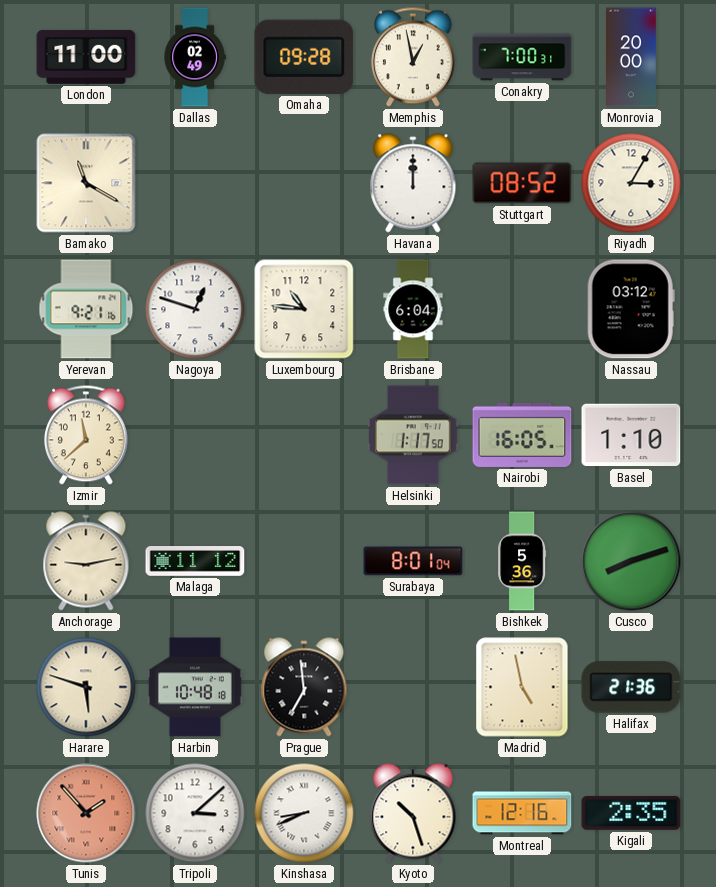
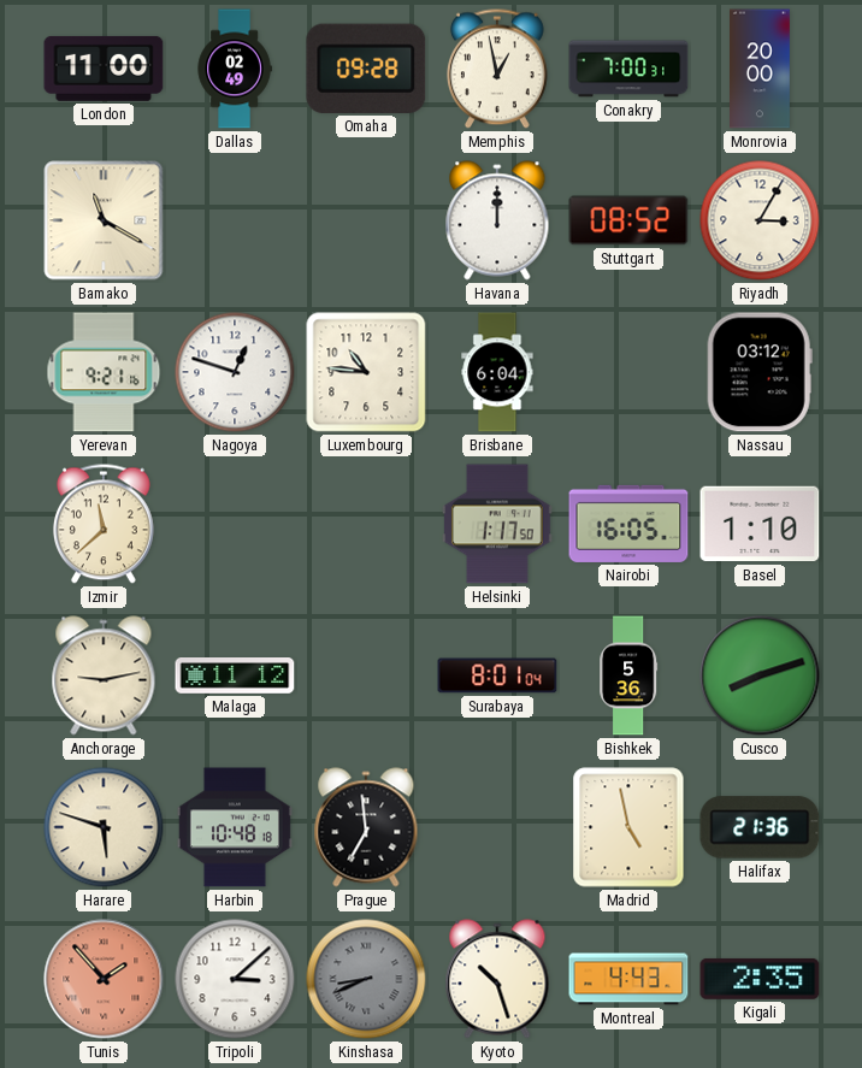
Kinshasa dial: white -> grey
Montreal: 12:16 -> 4:43
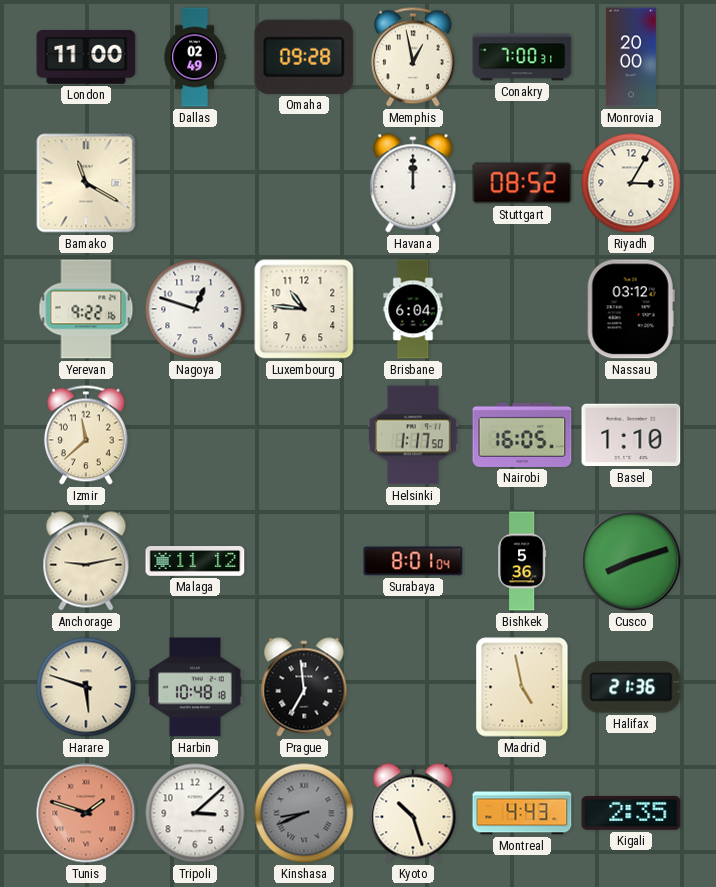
Yerevan: 9:21 -> 9:22
Tunis: 1:53 -> 1:48
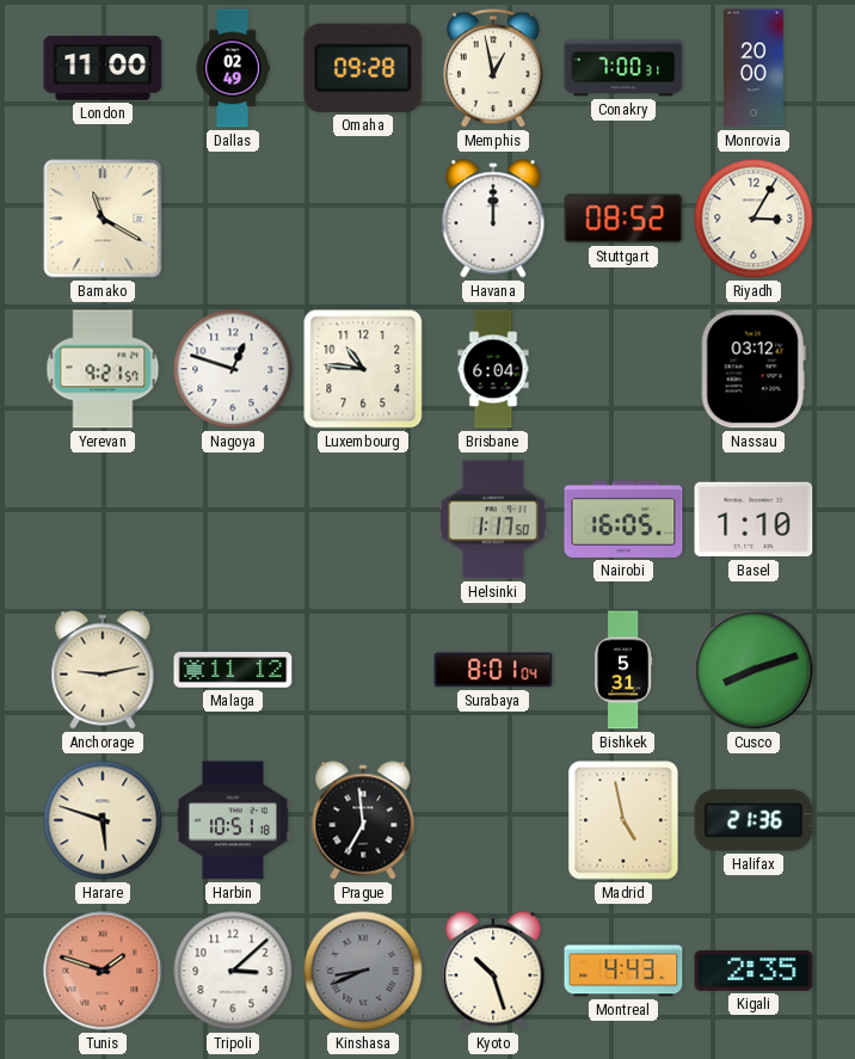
Yerevan: 9:22 -> 9:21
Izmir: 11:38 -> none
Bishkek: 5:36 -> 5:31
Harbin: 10:48 -> 10:51
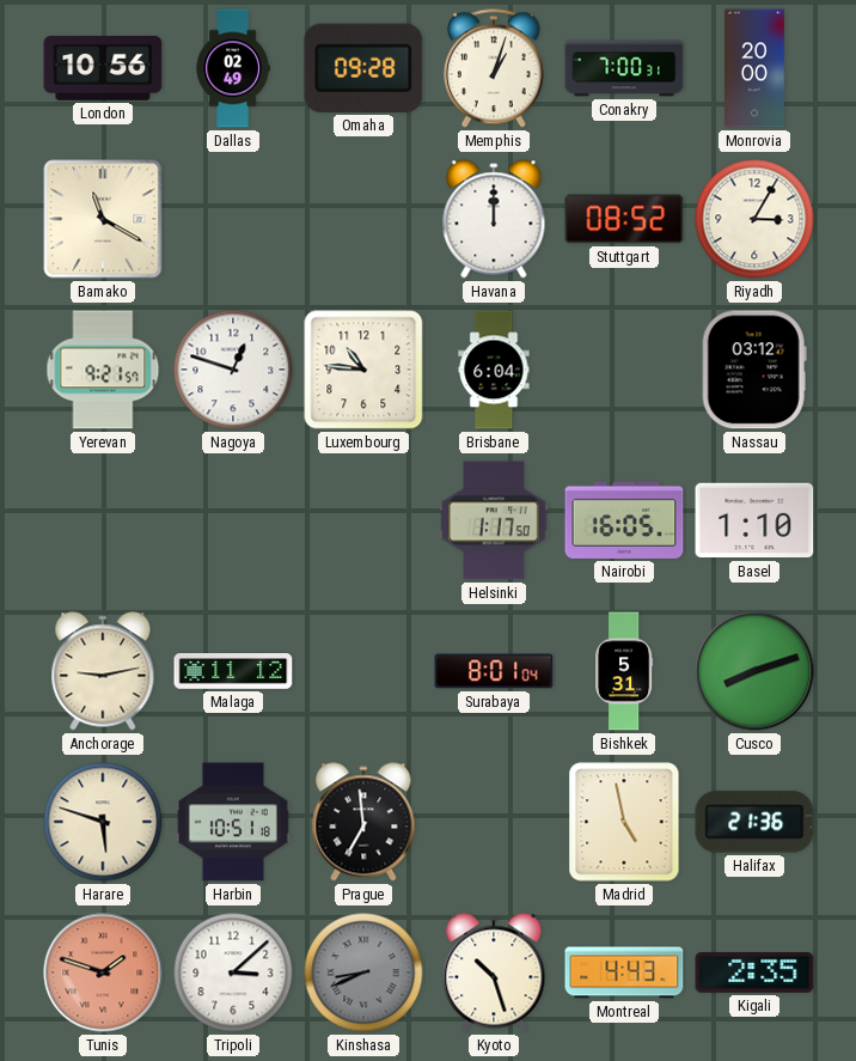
London: 11:00 -> 10:56
Memphis: 12:58 -> 1:03
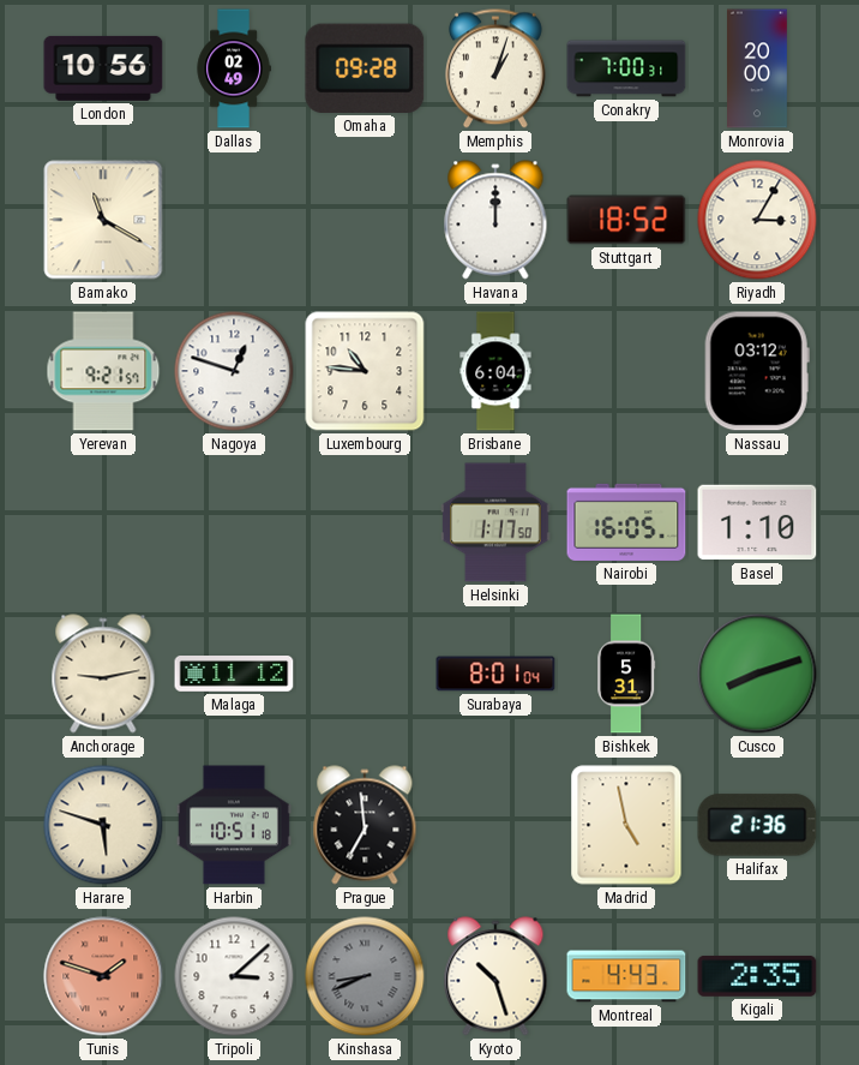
Stuttgart: 08:52 -> 18:52
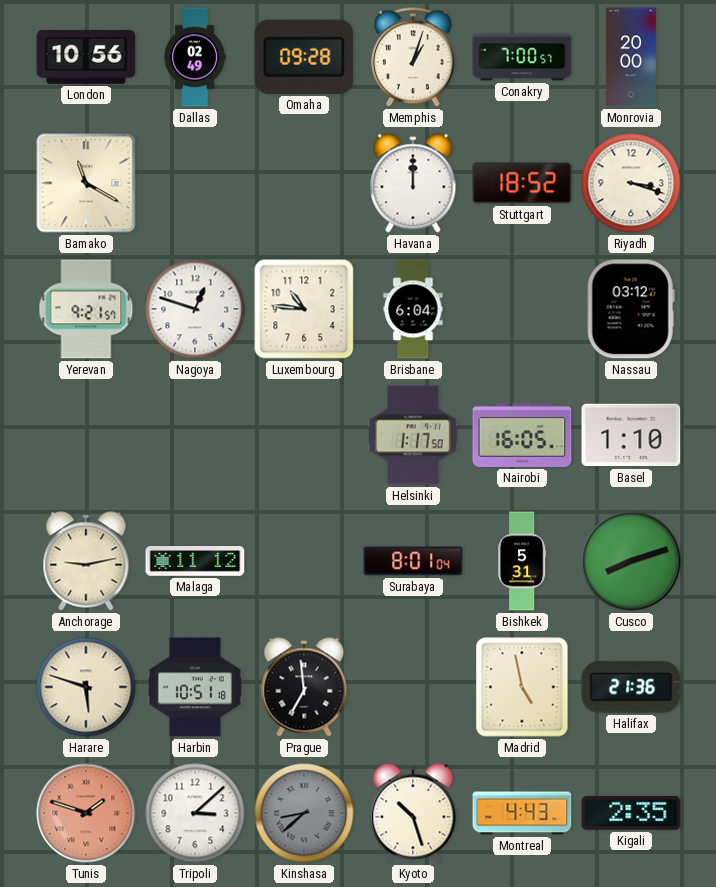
Conakry: 7:00:31 -> 7:00:57
Riyadh: 3:05 -> 3:18
Kinshasa: 8:41 -> 8:38
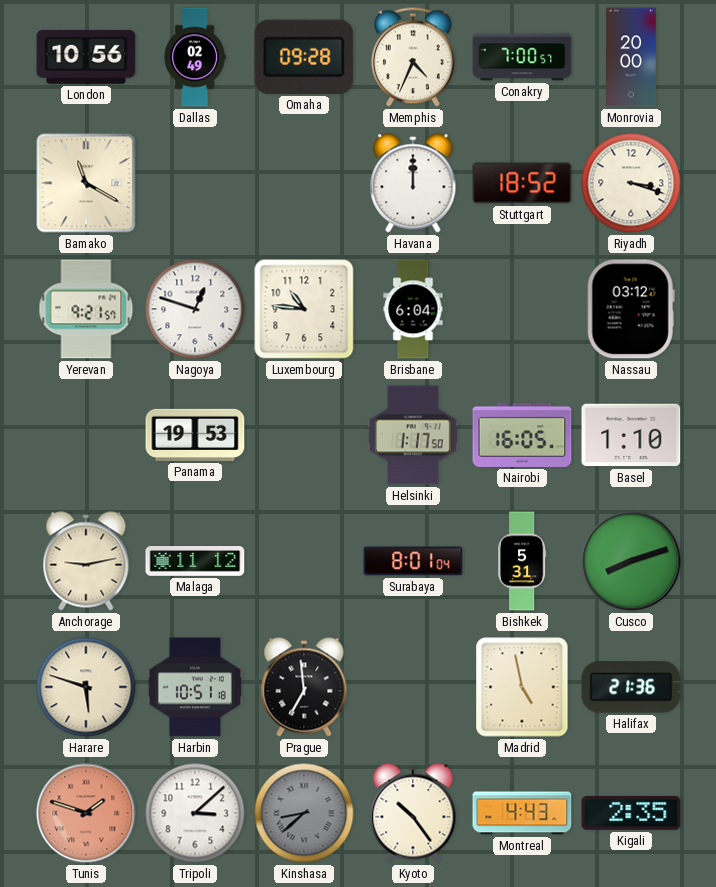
Memphis: 1:03 -> 4:34
Panama: none -> 19:53
Kyoto: 10:27 -> 10:24
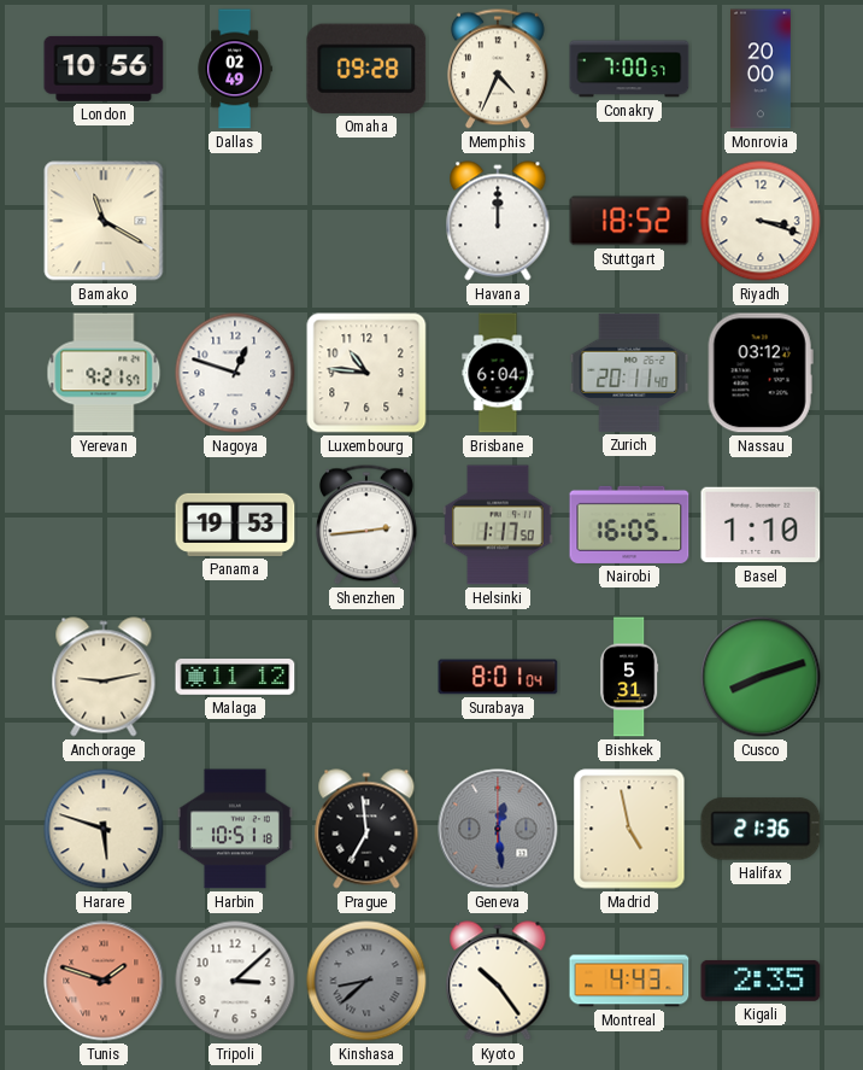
Zurich: none -> 20:11
Shenzhen: none -> 2:44
Geneva: none -> 12:29
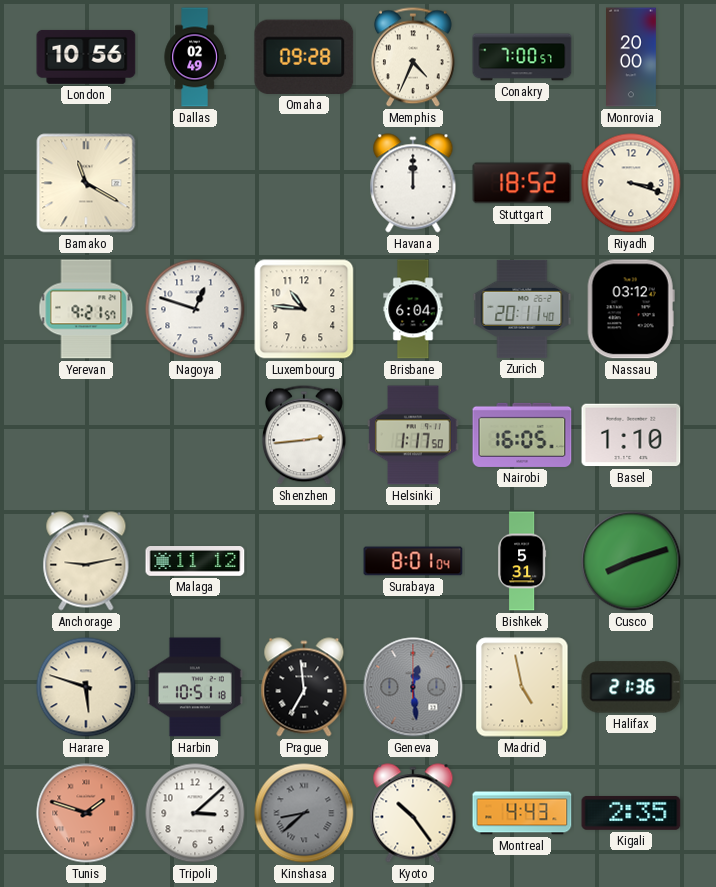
Panama: 19:53 -> none
